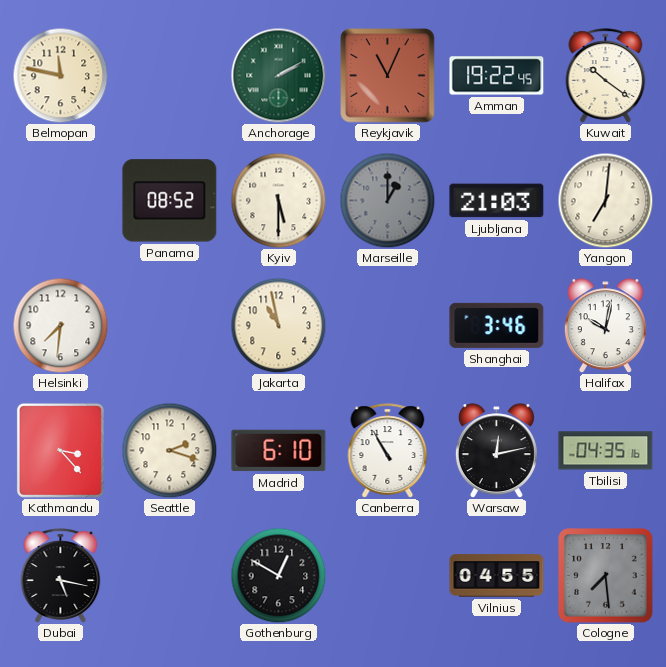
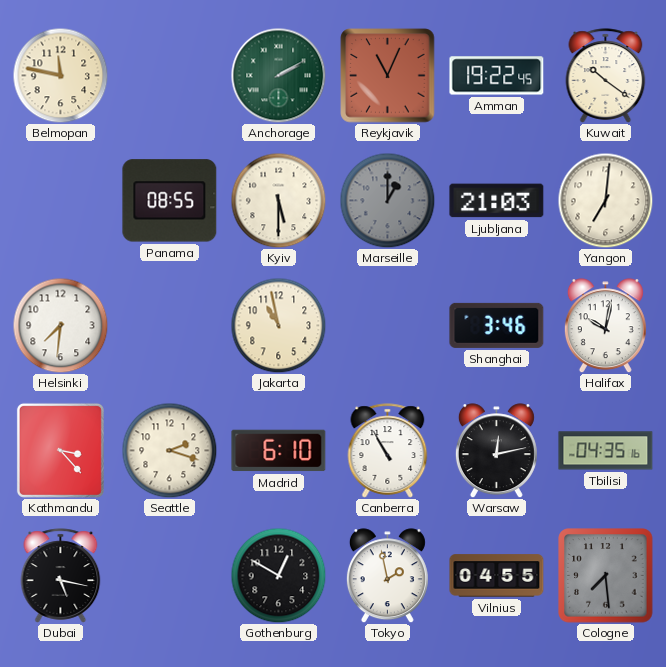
Panama: 08:52 -> 08:55
Tokyo: none -> 1:58
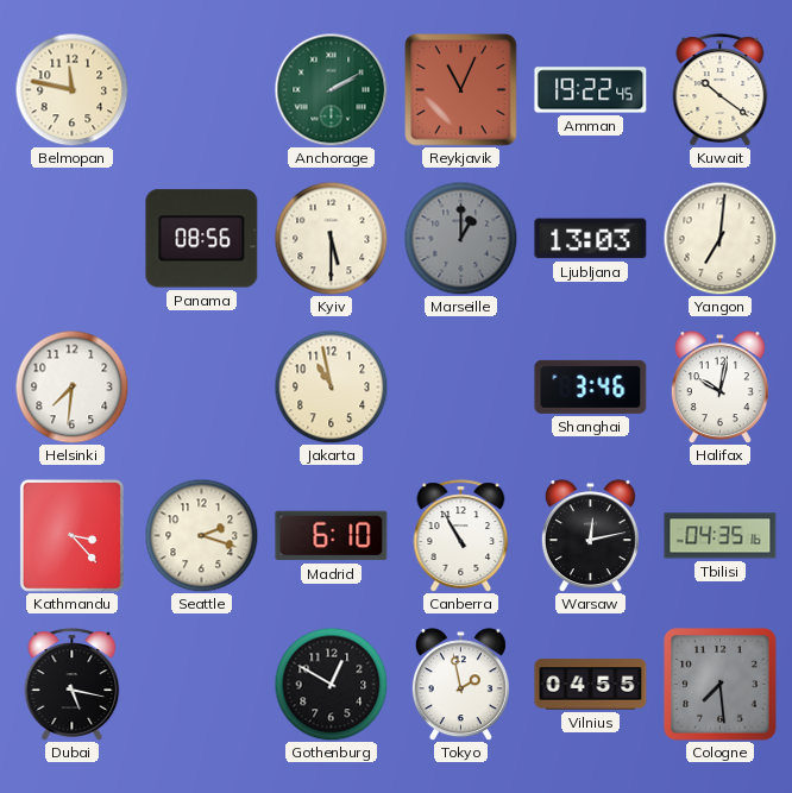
Panama: 08:55 -> 08:56
Ljubljana: 21:03 -> 13:03
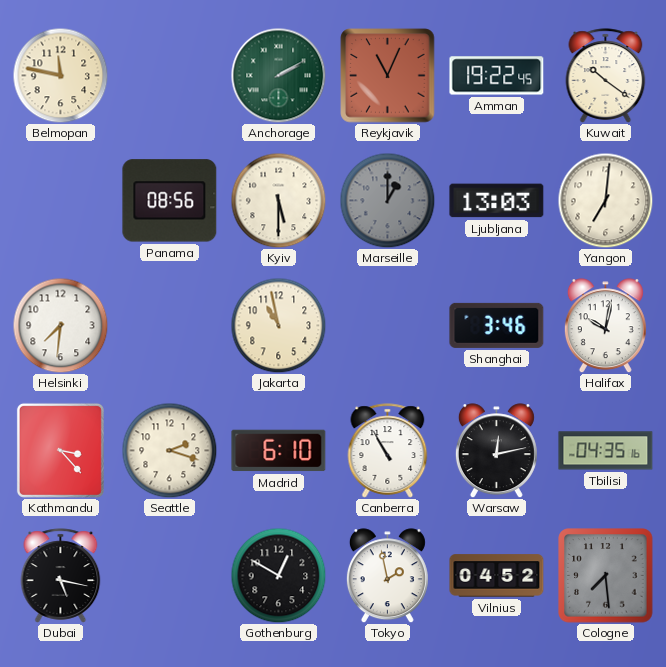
Vilnius: 04:55 -> 04:52
